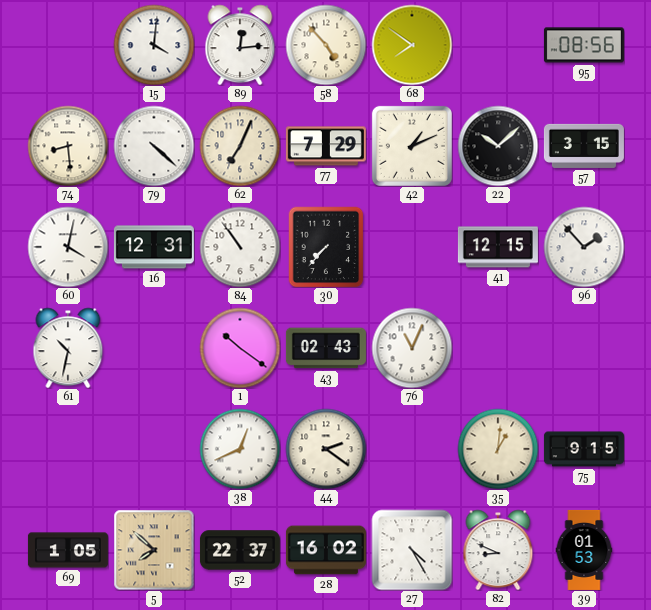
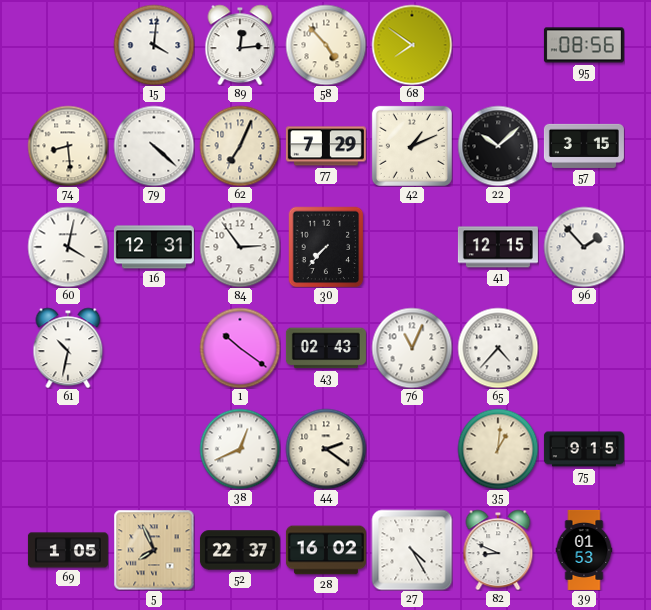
84: 10:54 -> 2:54
65: none -> 4:37
5: 7:52 -> 7:56
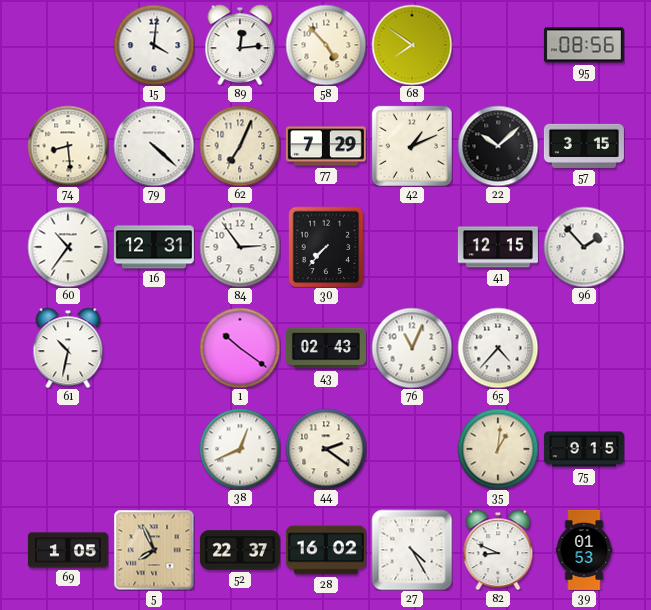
60: 4:02 -> 10:36
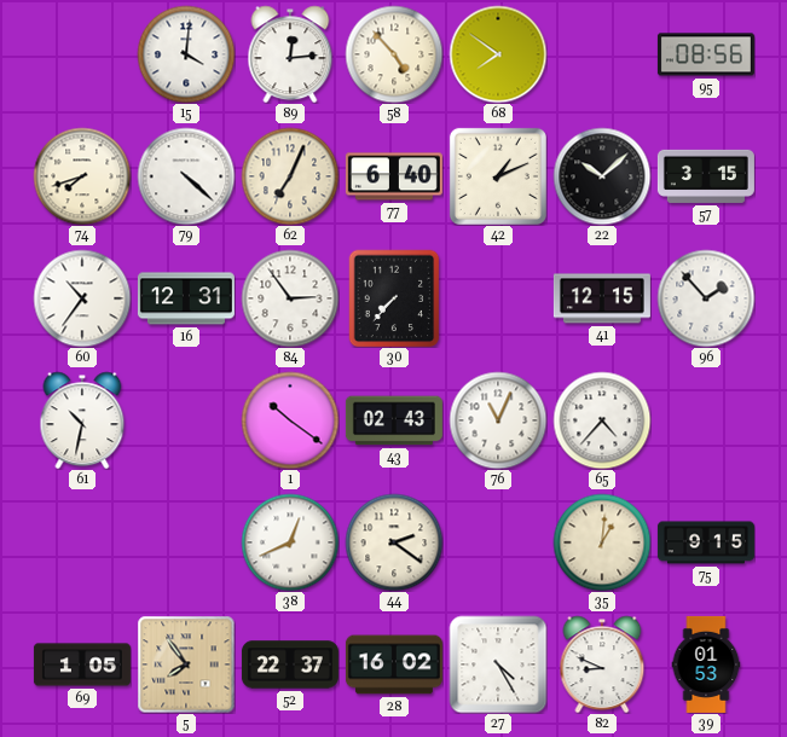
74: 8:29 -> 7:42
77: 7:29 -> 6:40
5: 7:56 -> 7:54
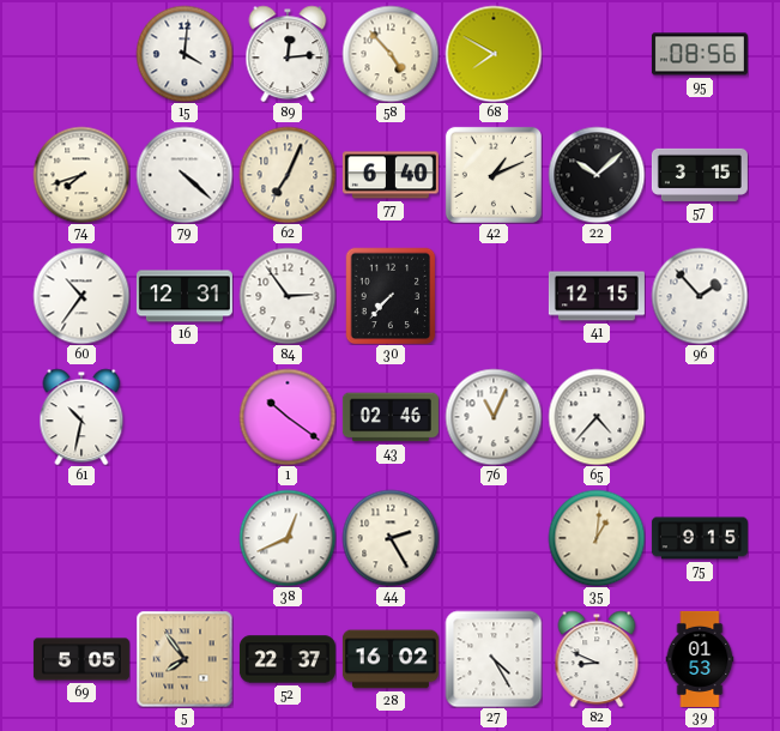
68: 7:51 -> 7:50
43: 02:43 -> 02:46
44: 2:21 -> 2:25
69: 1:05 -> 5:05
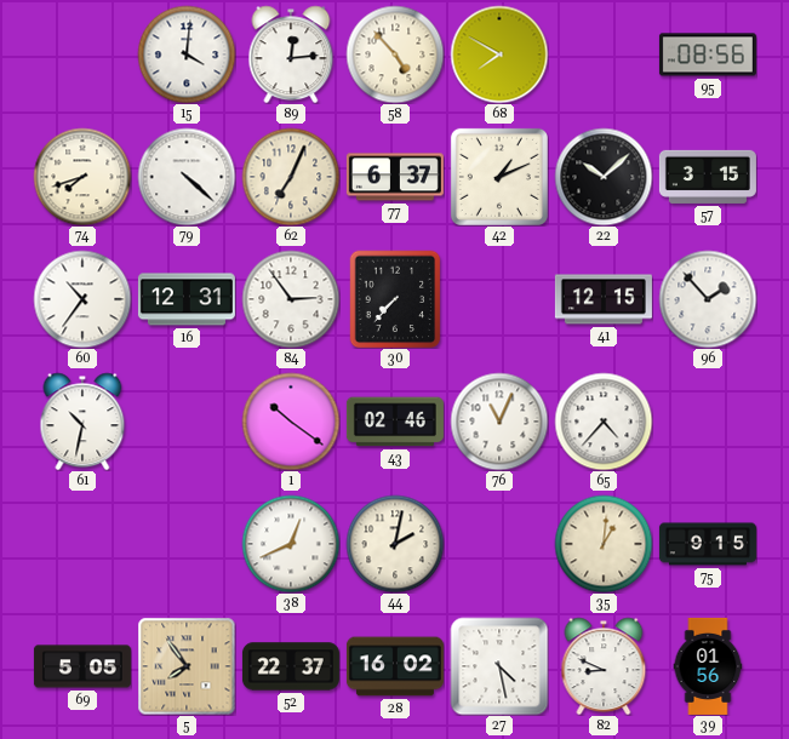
77: 6:40 -> 6:37
44: 2:25 -> 2:02
27: 4:25 -> 4:28
39: 01:53 -> 01:56
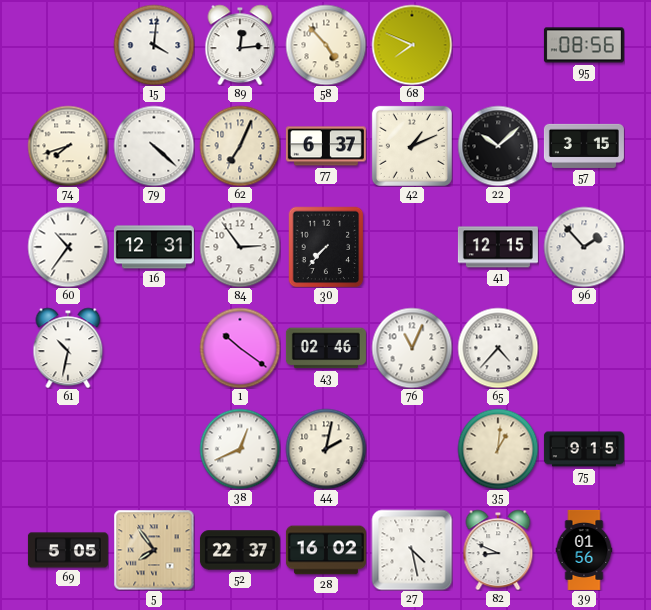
68: 7:50 -> 7:49
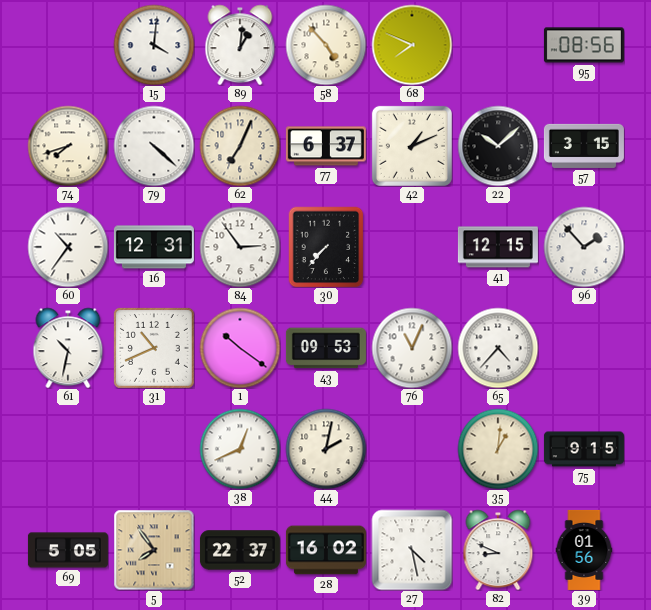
89: 12:14 -> 1:01
31: none -> 10:41
43: 02:46 -> 09:53
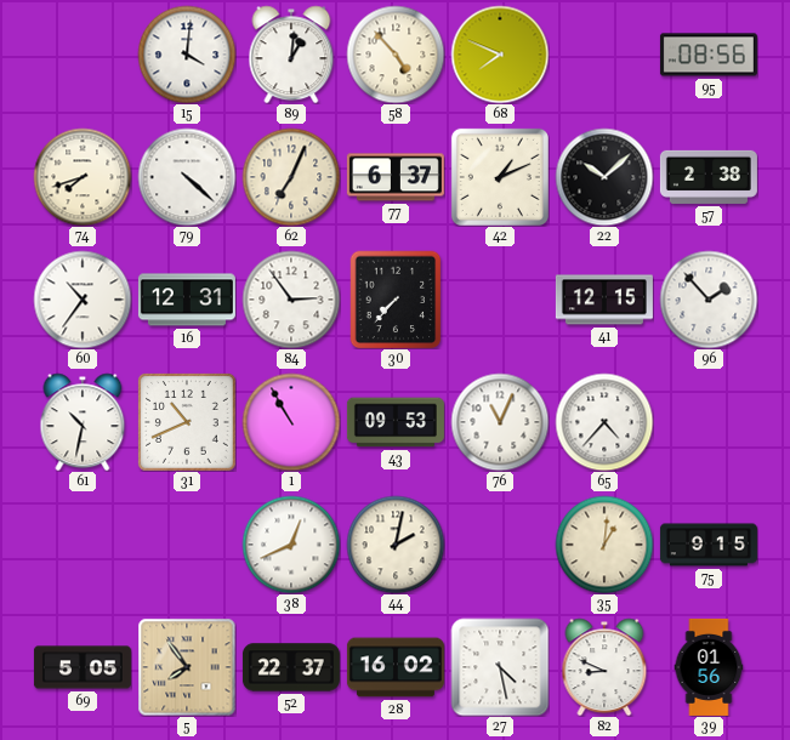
57: 3:15 -> 2:38
1: 10:21 -> 10:55
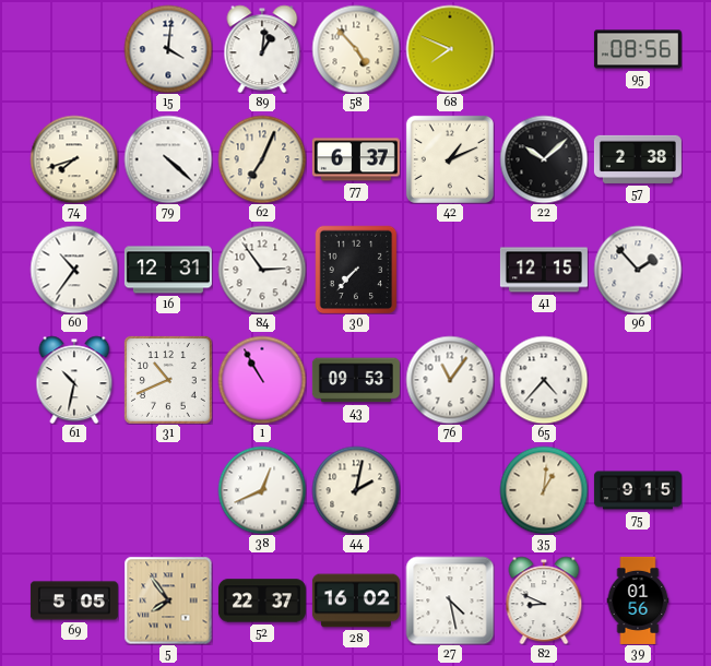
76: 11:04 -> 11:06
